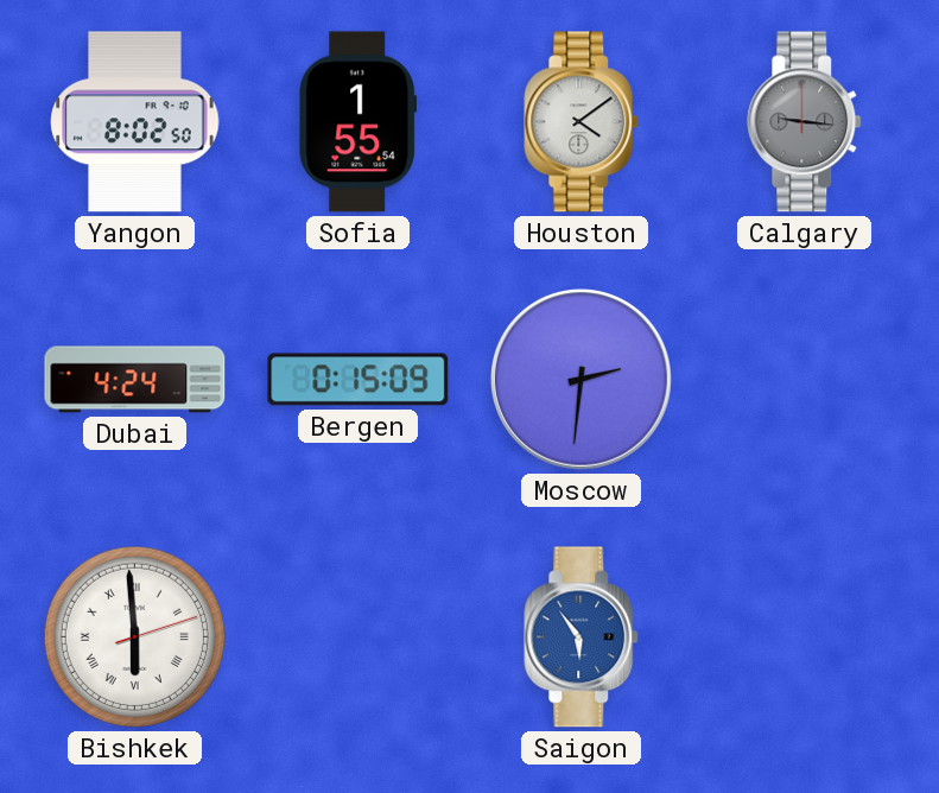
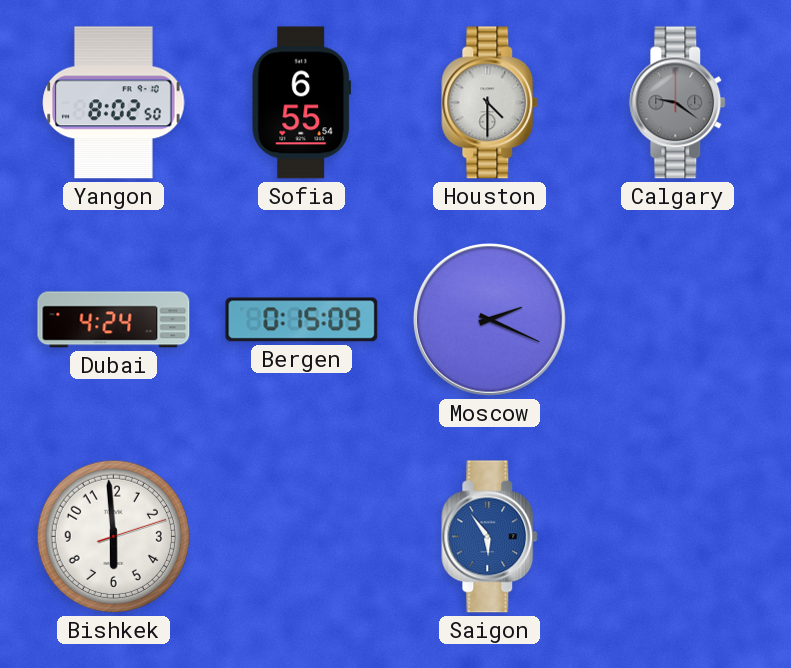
Sofia: 1:55 -> 6:55
Houston: 4:09 -> 4:30
Calgary: 9:16 -> 9:21
Moscow: 2:31 -> 2:19
Bishkek numerals: Roman -> Arabic
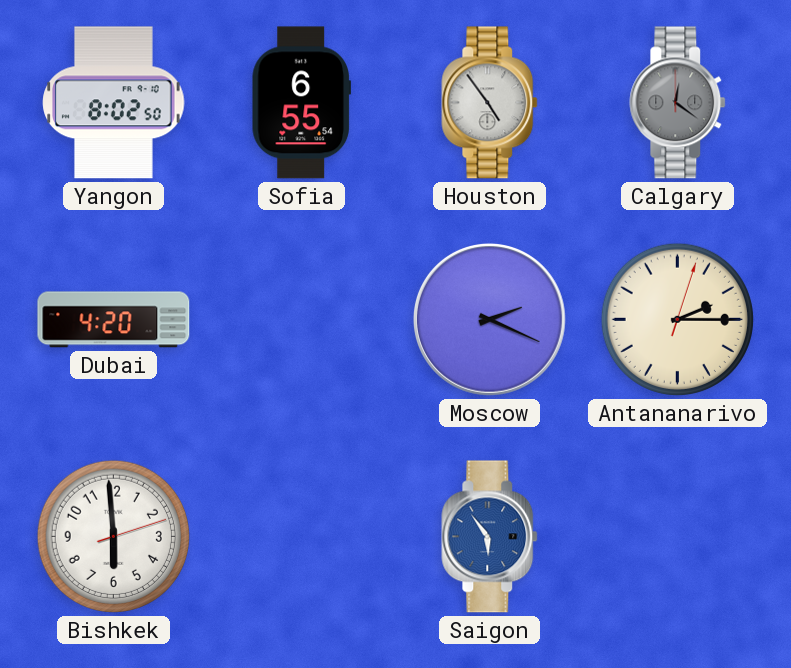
Houston: 4:30 -> 4:54
Calgary: 9:21 -> 12:21
Dubai: 4:24 -> 4:20
Bergen: 0:15 -> none
Antananarivo: none -> 2:15
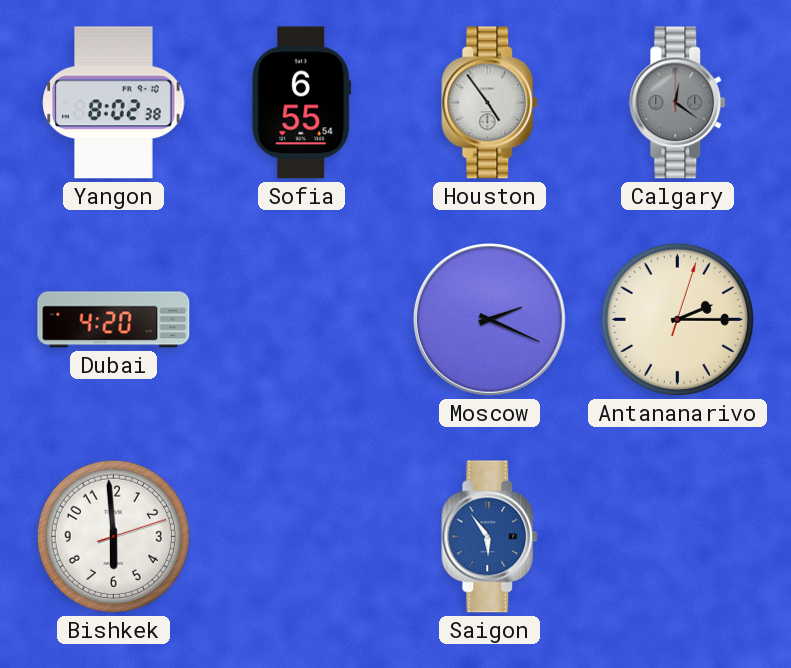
Yangon: 8:02:50 -> 8:02:38
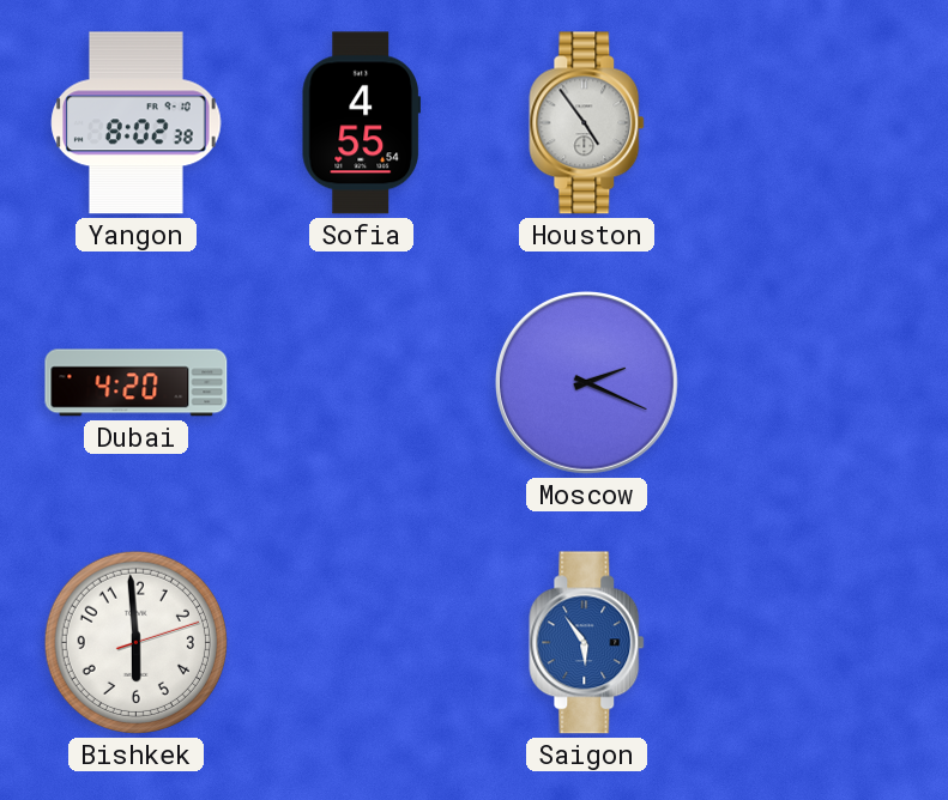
Sofia: 6:55 -> 4:55
Calgary: 12:21 -> none
Antananarivo: 2:15 -> none
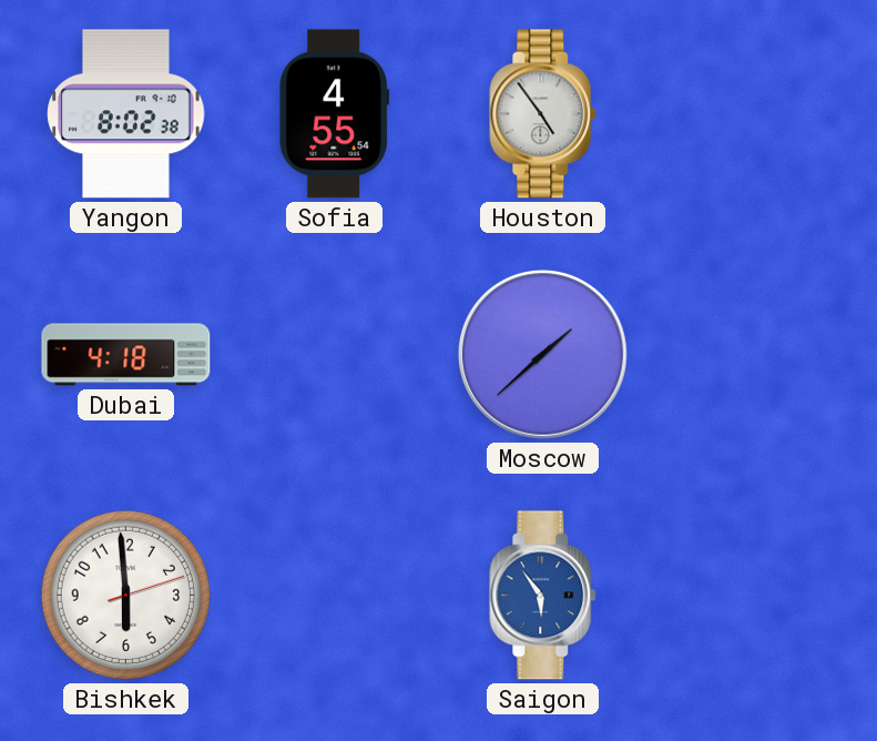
Dubai: 4:20 -> 4:18
Moscow: 2:19 -> 1:38
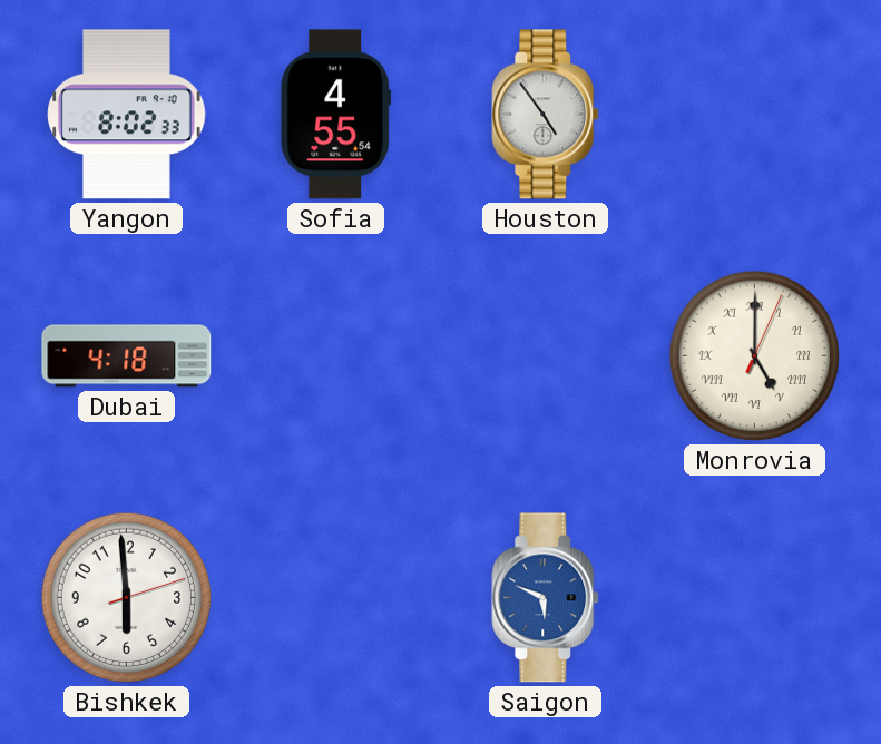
Yangon: 8:02:38 -> 8:02:33
Moscow: 1:38 -> none
Monrovia: none -> 5:00
Saigon: 5:54 -> 5:49
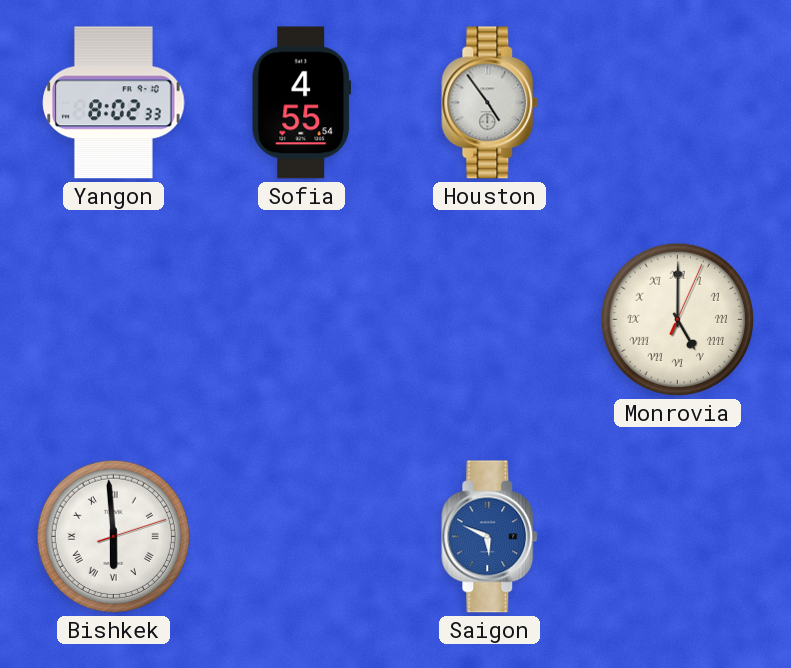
Dubai: 4:18 -> none
Bishkek numerals: Arabic -> Roman
